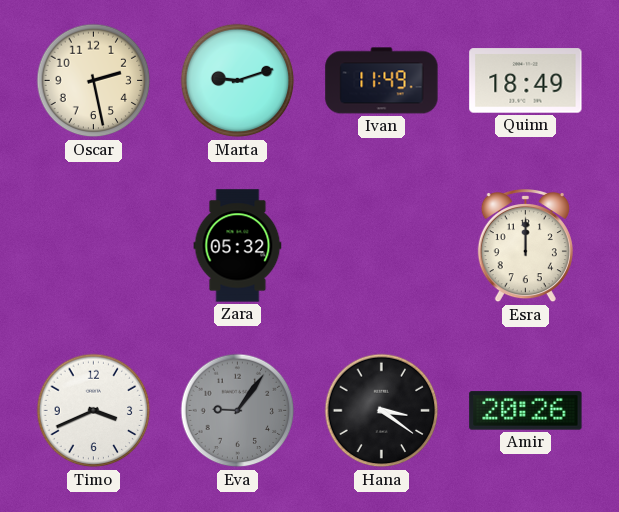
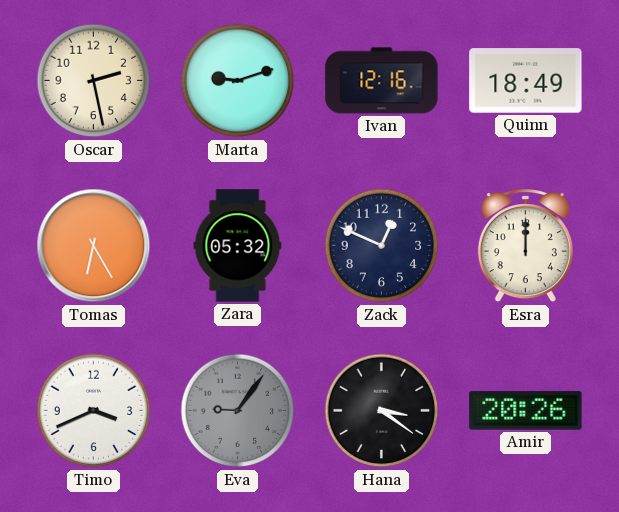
Ivan: 11:49 -> 12:16
Tomas: none -> 6:25
Zack: none -> 12:49
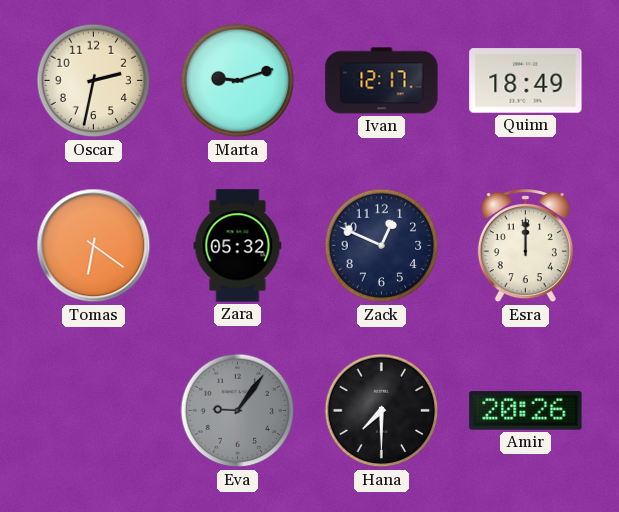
Oscar: 2:28 -> 2:32
Ivan: 12:16 -> 12:17
Tomas: 6:25 -> 6:21
Timo: 3:41 -> none
Hana: 3:21 -> 7:30
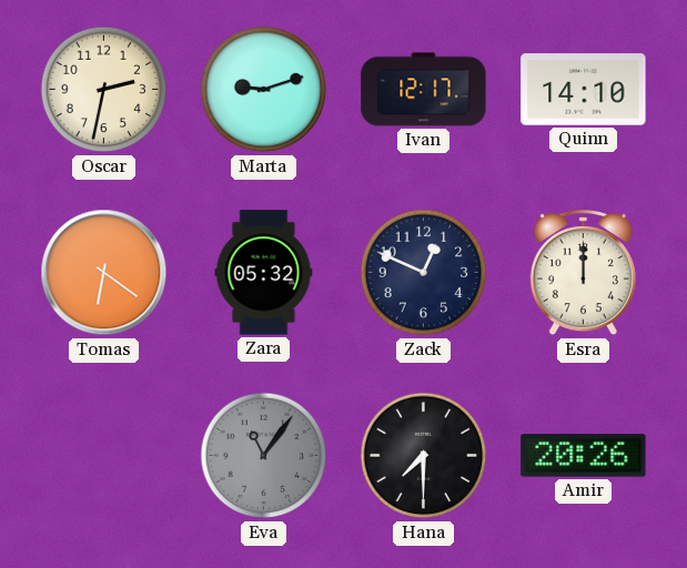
Quinn: 18:49 -> 14:10
Eva: 9:06 -> 11:06
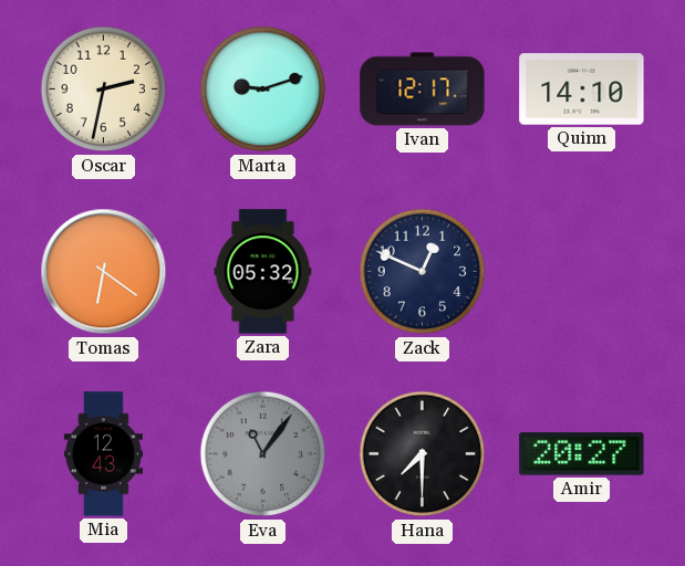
Esra: 12:00 -> none
Mia: none -> 12:43
Amir: 20:26 -> 20:27
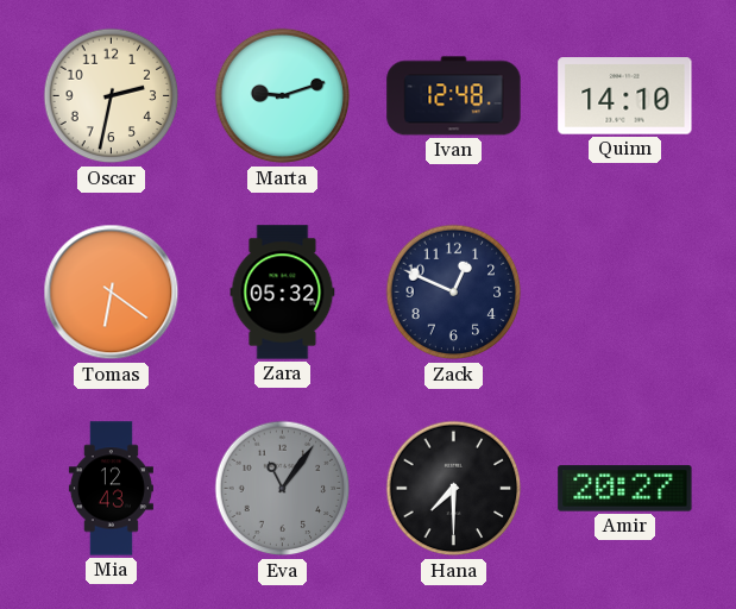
Ivan: 12:17 -> 12:48
